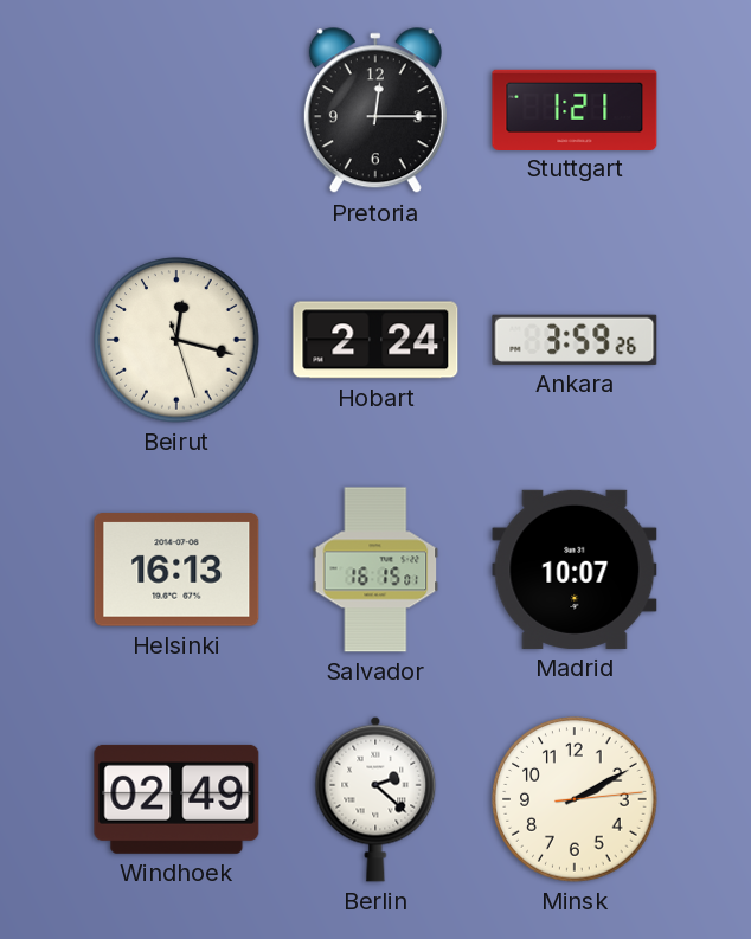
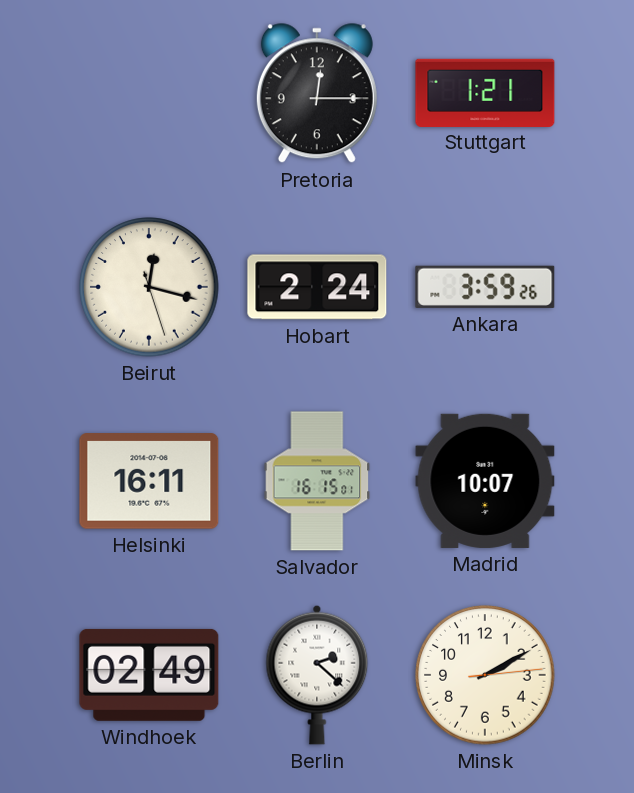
Helsinki: 16:13 -> 16:11
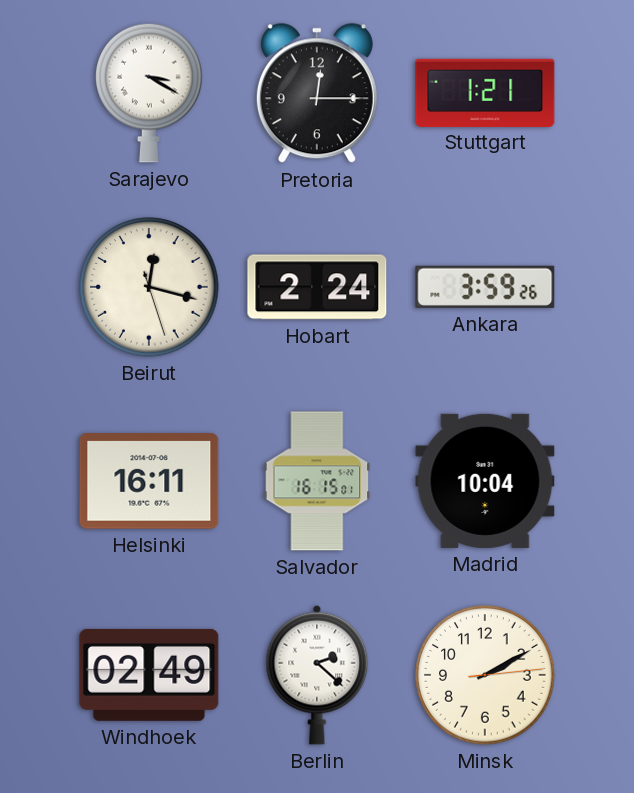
Sarajevo: none -> 3:20
Madrid: 10:07 -> 10:04
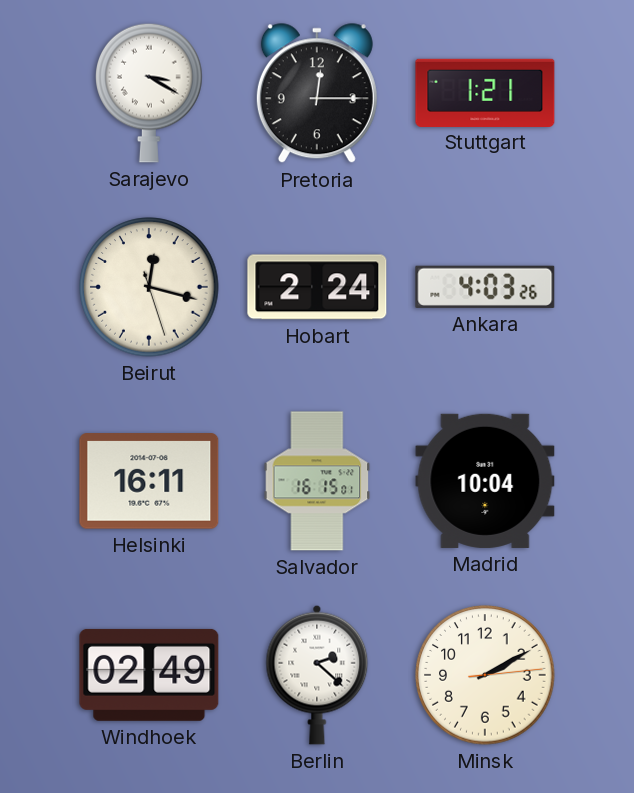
Ankara: 3:59 -> 4:03
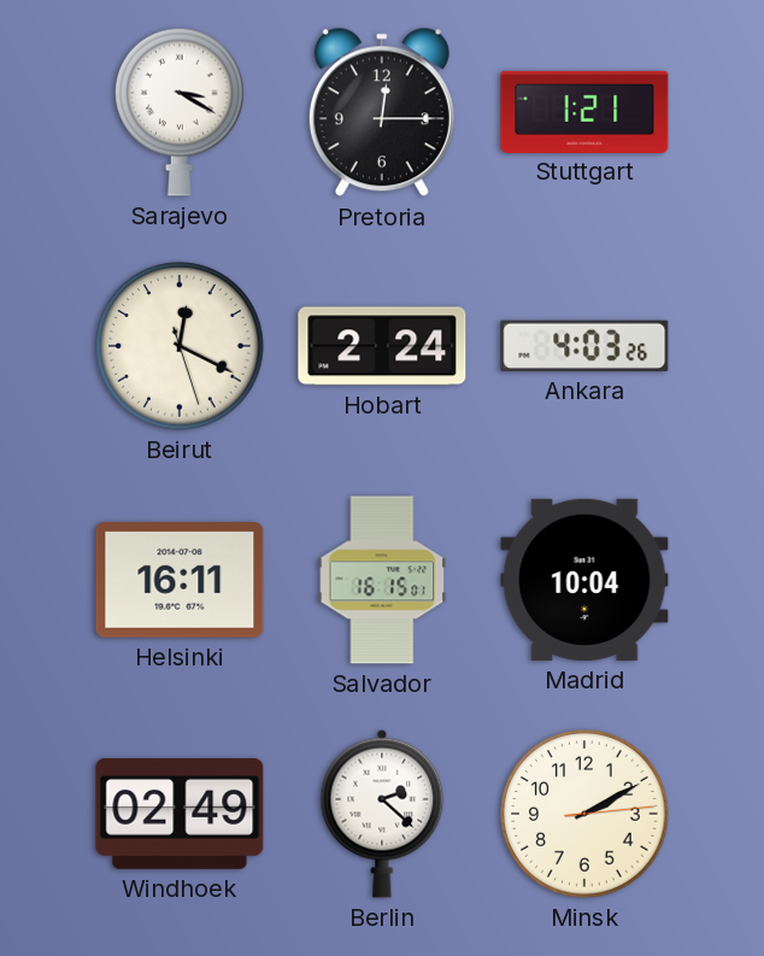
Beirut: 12:17 -> 12:19
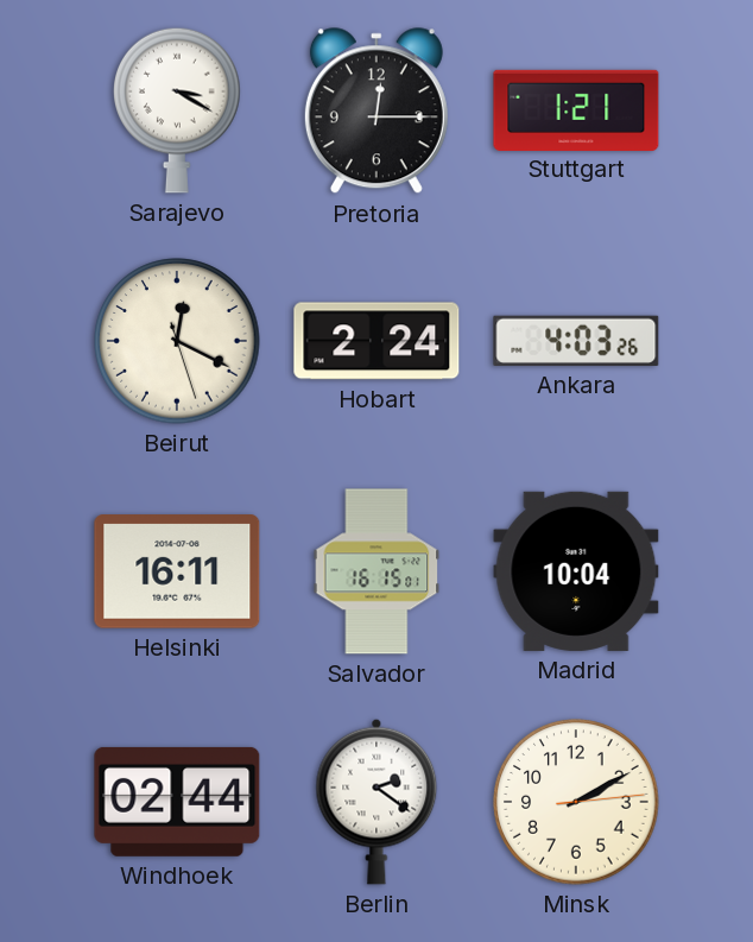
Windhoek: 02:49 -> 02:44
Berlin: 2:22 -> 2:21
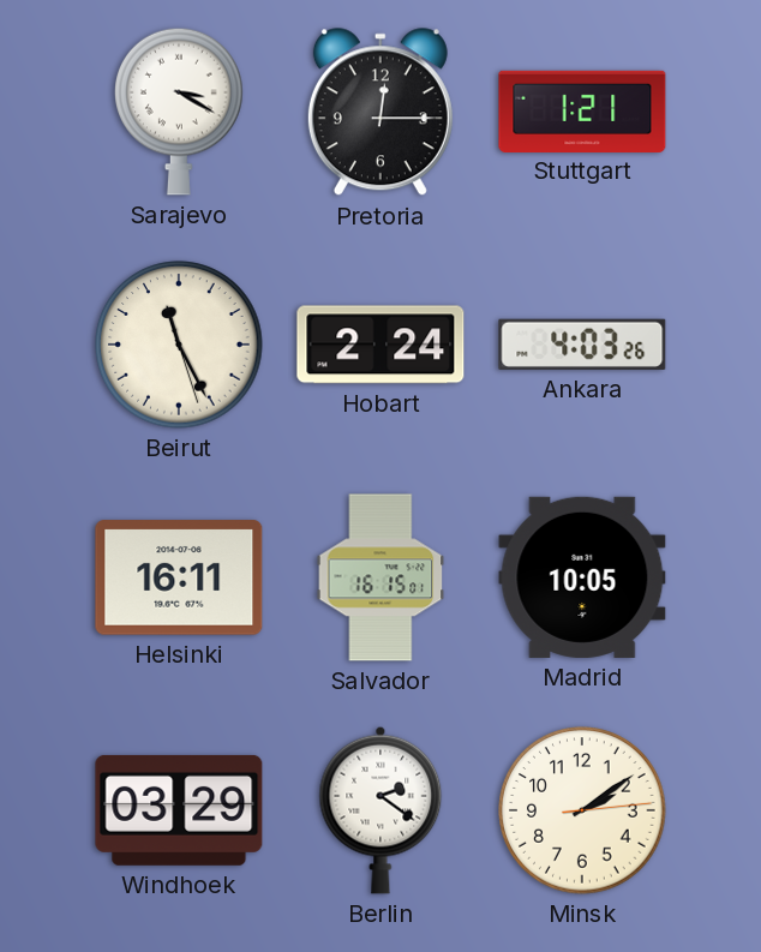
Beirut: 12:19 -> 11:25
Madrid: 10:04 -> 10:05
Windhoek: 02:44 -> 03:29
Minsk: 2:10 -> 2:09
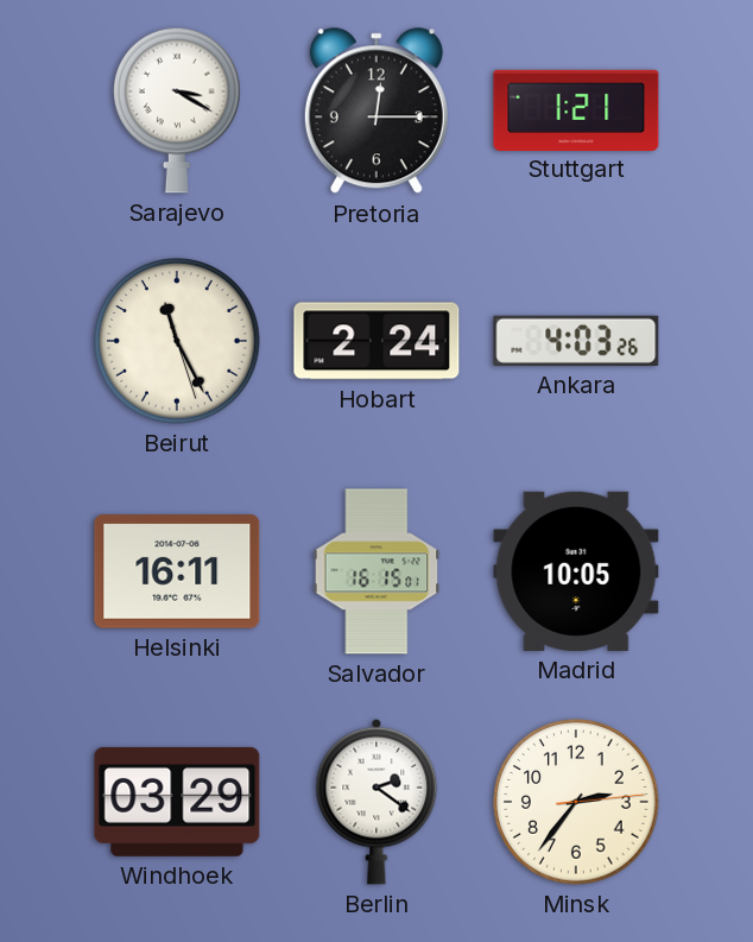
Minsk: 2:09 -> 2:36
